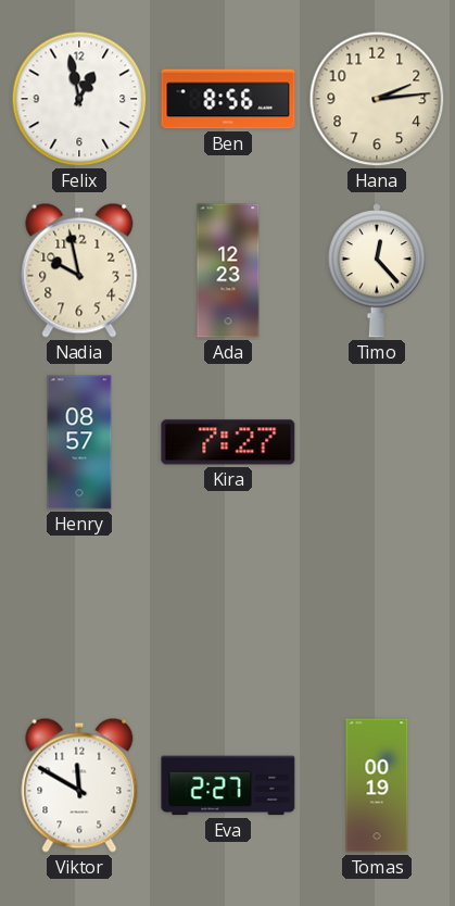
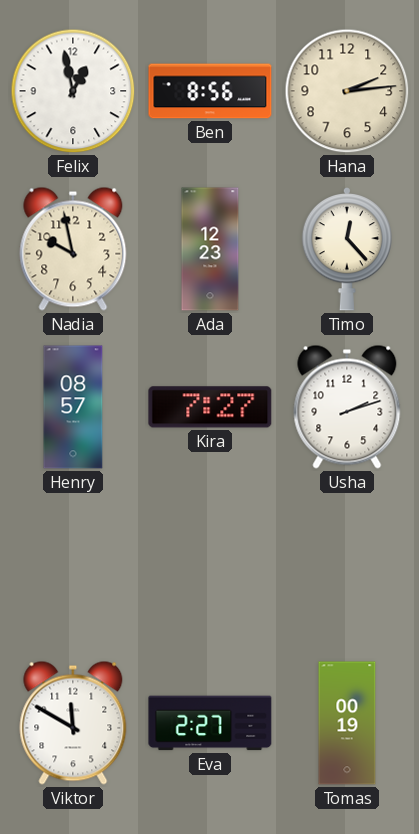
Usha: none -> 2:12
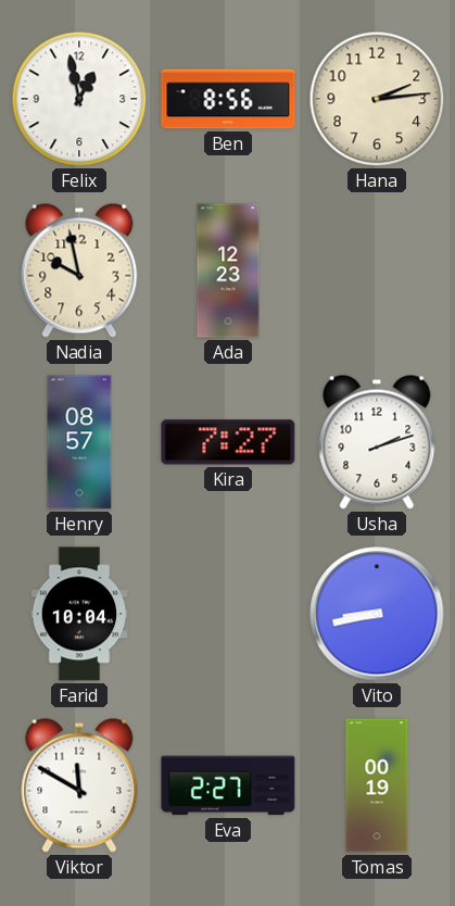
Timo: 12:23 -> none
Farid: none -> 10:04
Vito: none -> 8:43
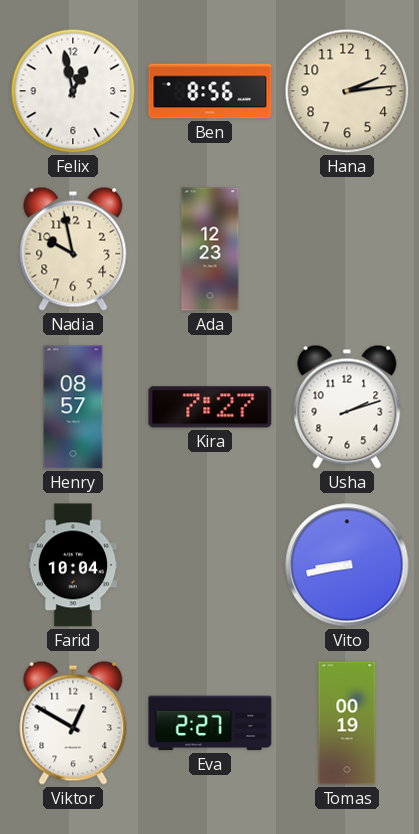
Viktor: 11:50 -> 12:50
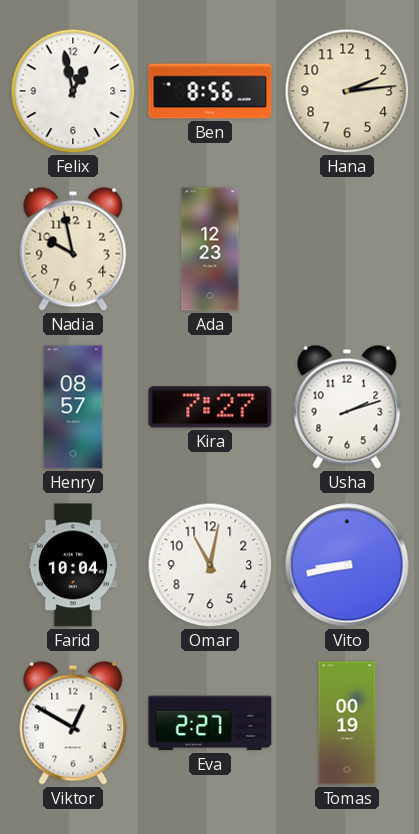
Omar: none -> 11:02
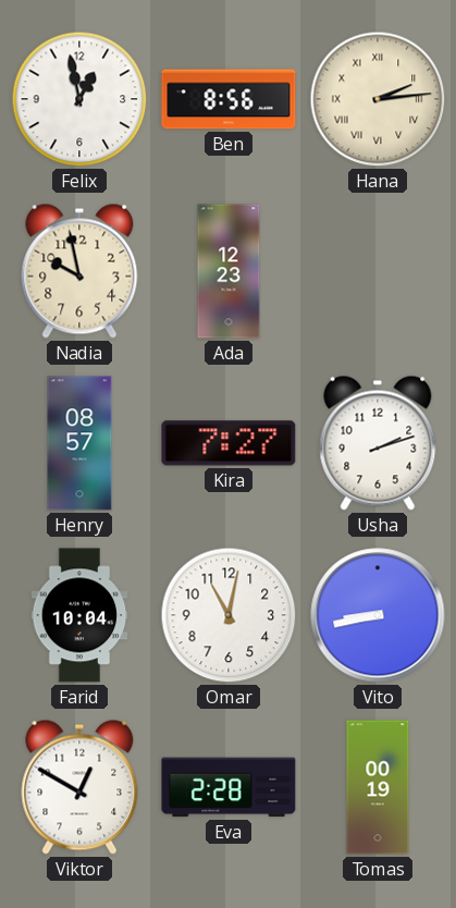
Hana numerals: Arabic -> Roman
Eva: 2:27 -> 2:28
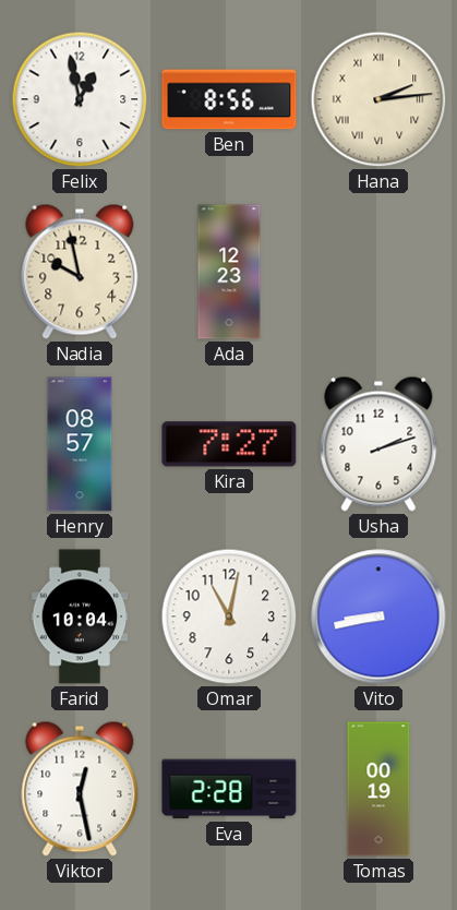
Viktor: 12:50 -> 12:28
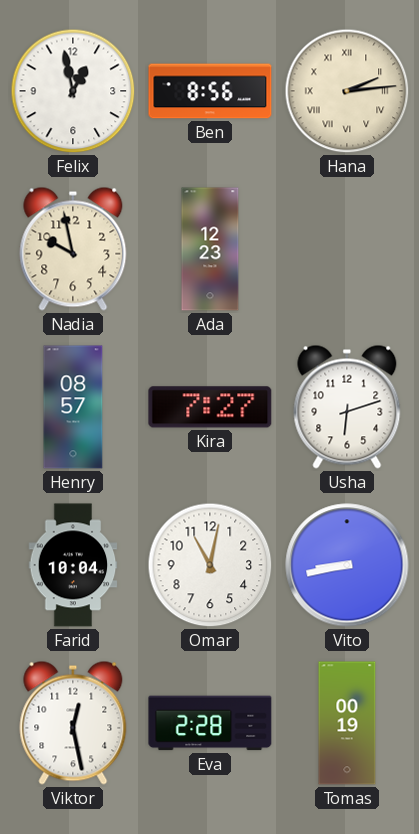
Usha: 2:12 -> 6:12
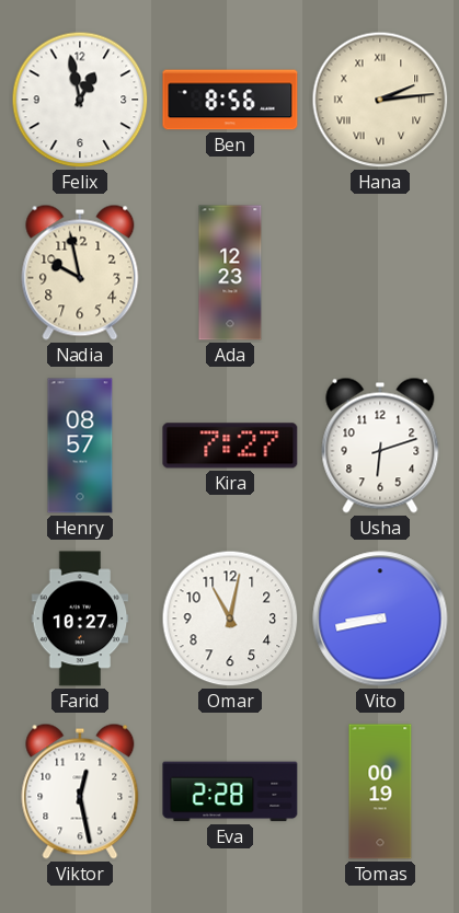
Farid: 10:04 -> 10:27
